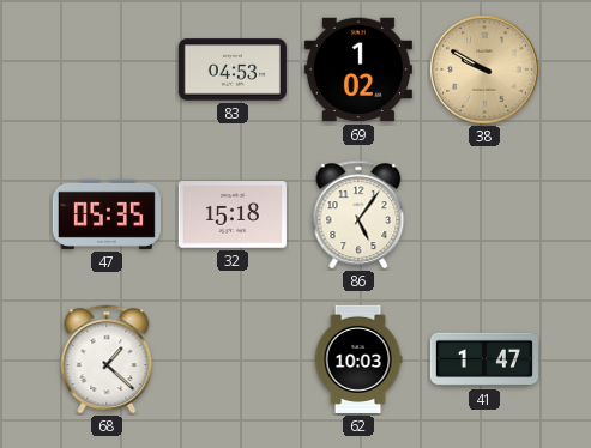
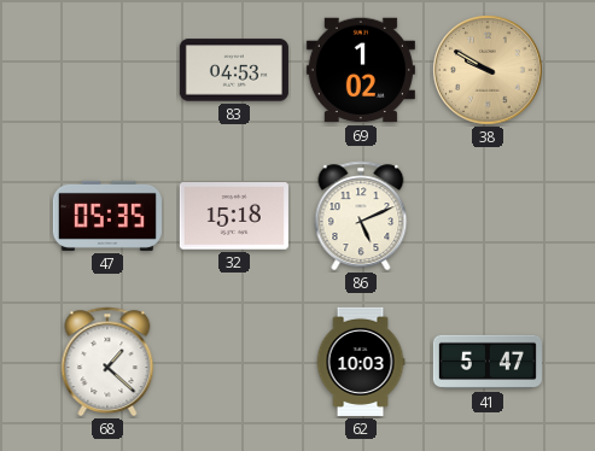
86: 5:06 -> 5:11
41: 1:47 -> 5:47
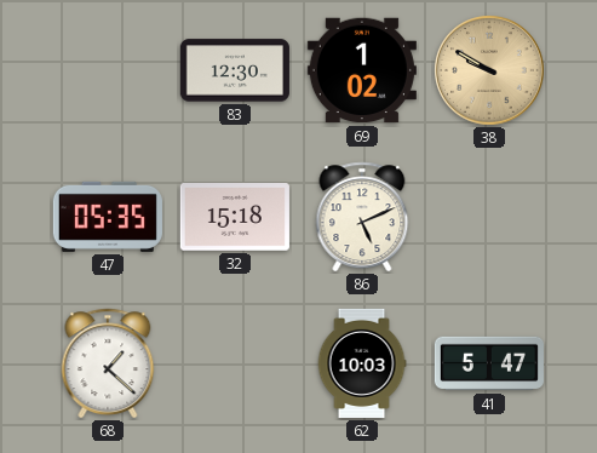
83: 04:53 -> 12:30
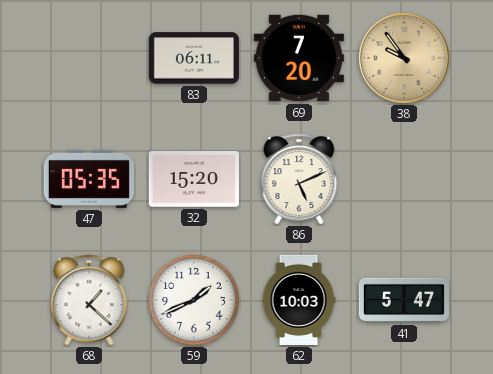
83: 12:30 -> 06:11
69: 1:02 -> 7:20
38: 9:50 -> 9:54
32: 15:18 -> 15:20
59: none -> 1:41
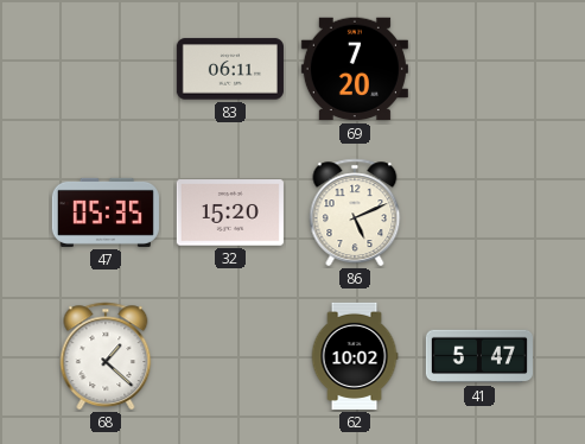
38: 9:54 -> none
59: 1:41 -> none
62: 10:03 -> 10:02
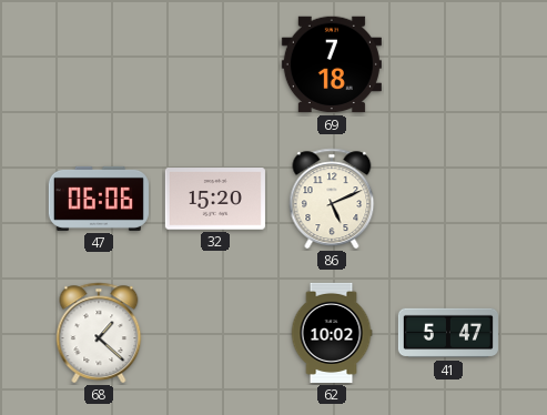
83: 06:11 -> none
69: 7:20 -> 7:18
47: 05:35 -> 06:06
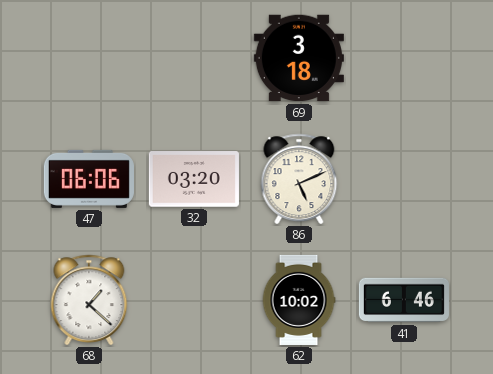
69: 7:18 -> 3:18
32: 15:20 -> 03:20
41: 5:47 -> 6:46
